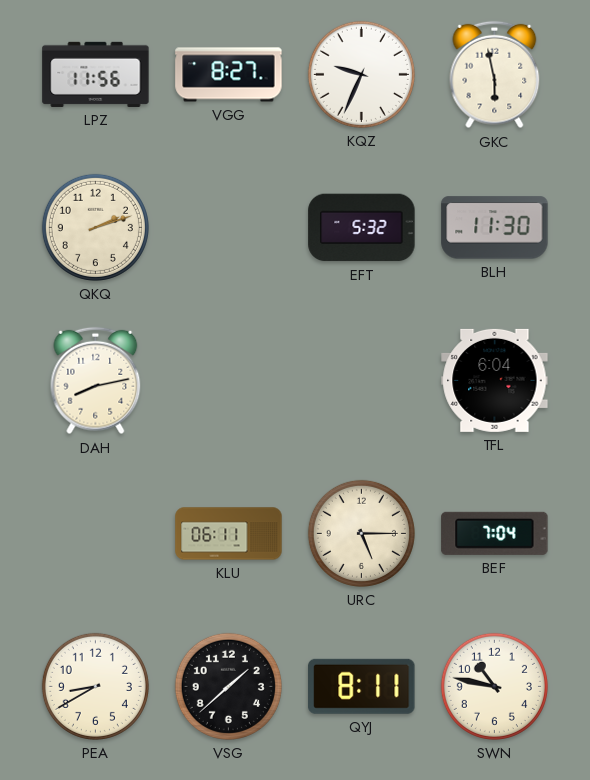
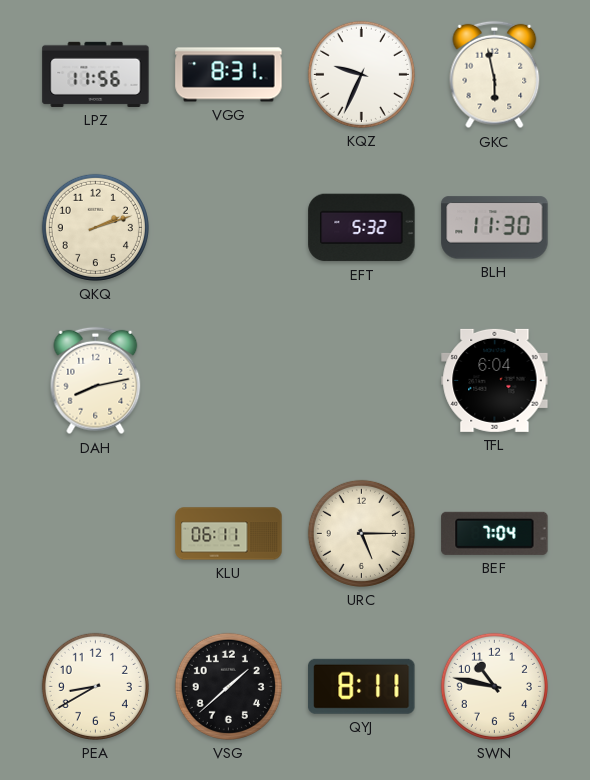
VGG: 8:27 -> 8:31
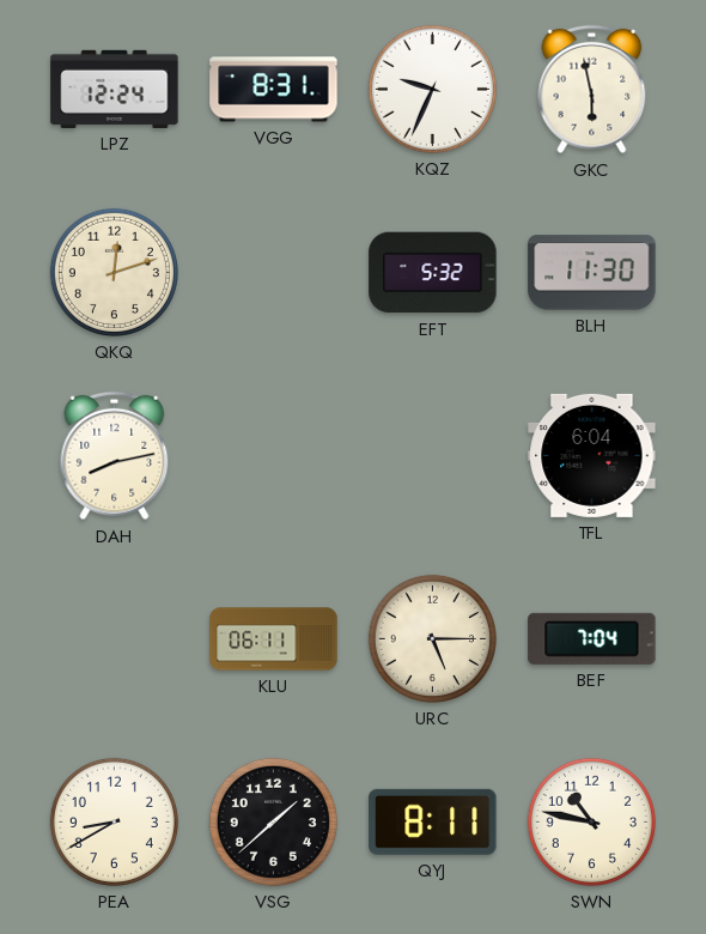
LPZ: 11:56 -> 12:24
QKQ: 2:12 -> 12:12
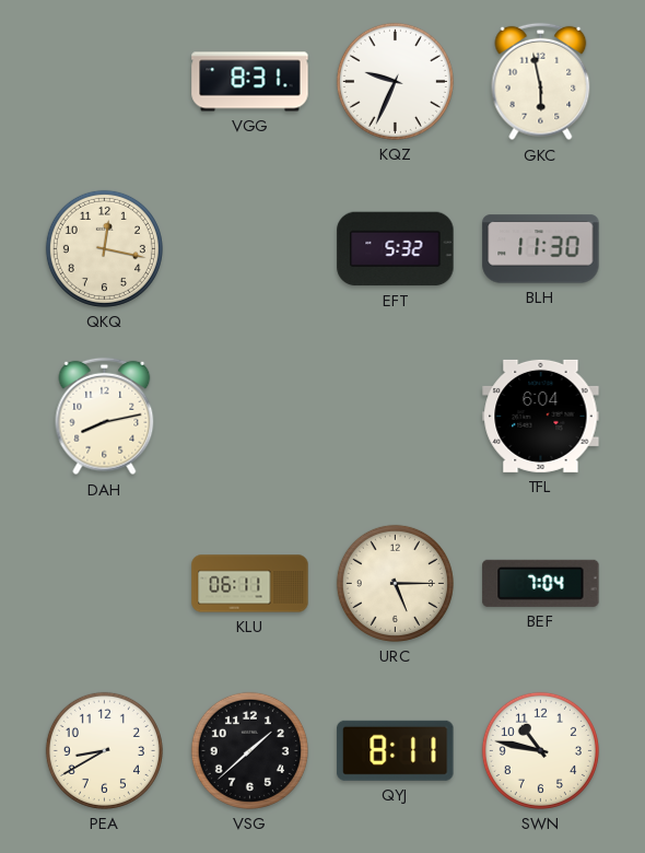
LPZ: 12:24 -> none
QKQ: 12:12 -> 12:17
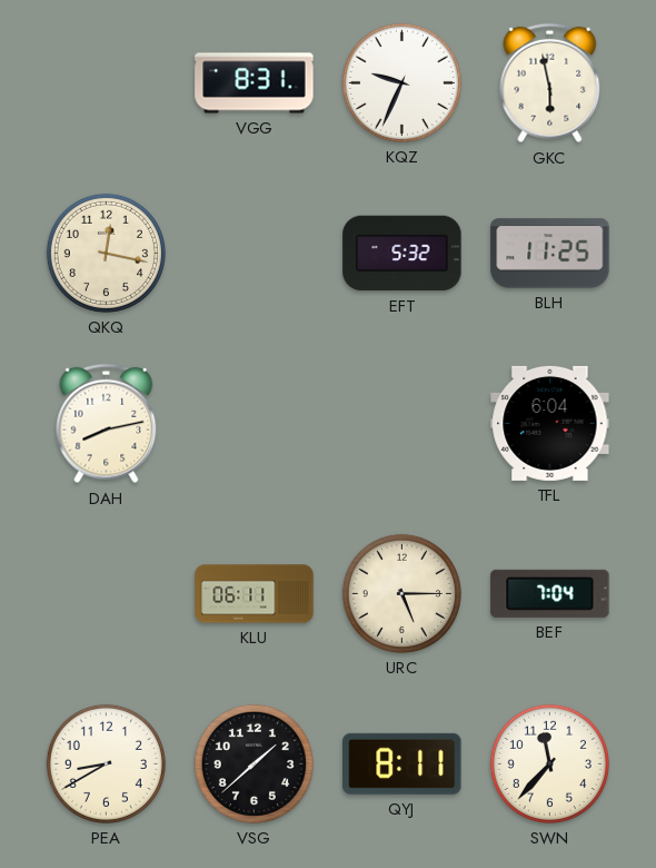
BLH: 11:30 -> 11:25
SWN: 10:47 -> 11:37
